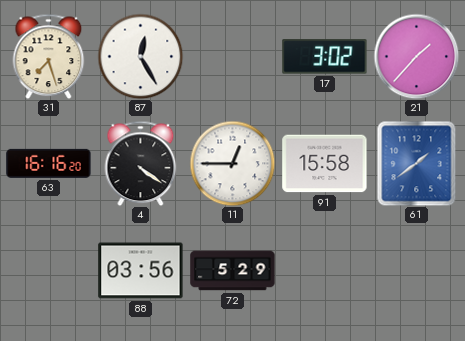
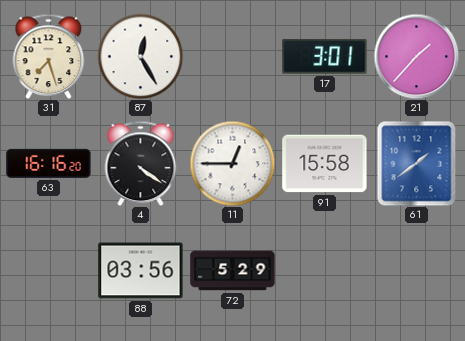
17: 3:02 -> 3:01
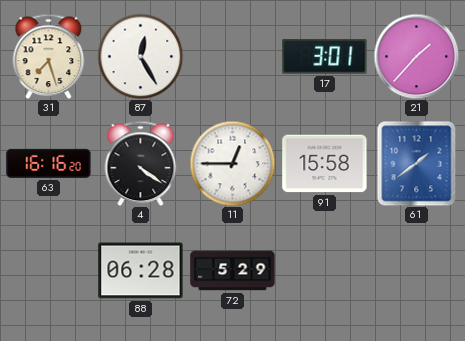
88: 03:56 -> 06:28
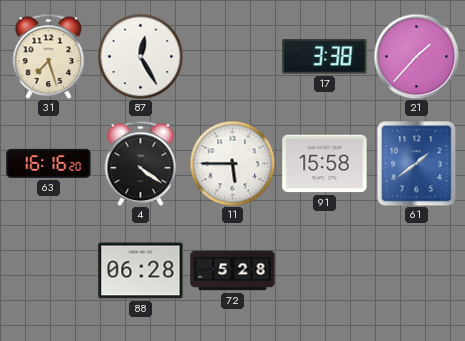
17: 3:01 -> 3:38
11: 12:45 -> 5:45
72: 5:29 -> 5:28
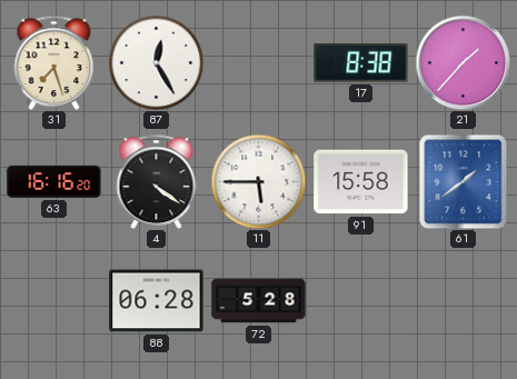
17: 3:38 -> 8:38
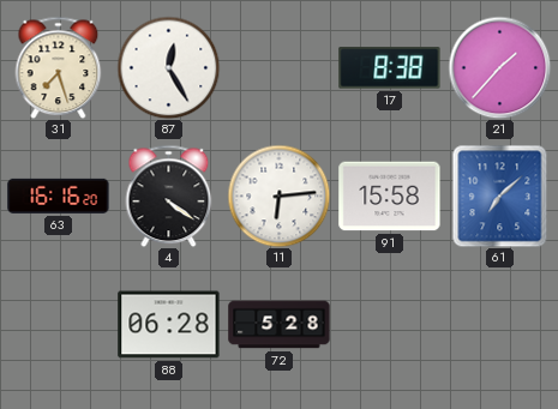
11: 5:45 -> 6:14
61: 1:39 -> 7:08
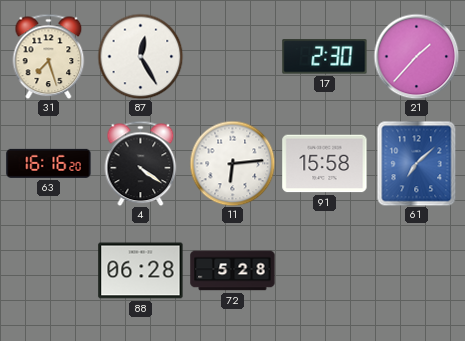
17: 8:38 -> 2:30
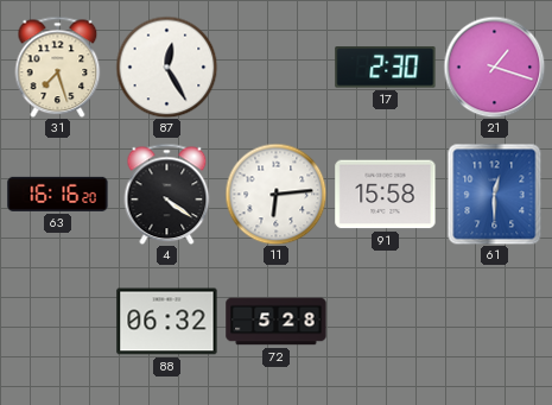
21: 1:37 -> 1:18
61: 7:08 -> 12:30
88: 06:28 -> 06:32
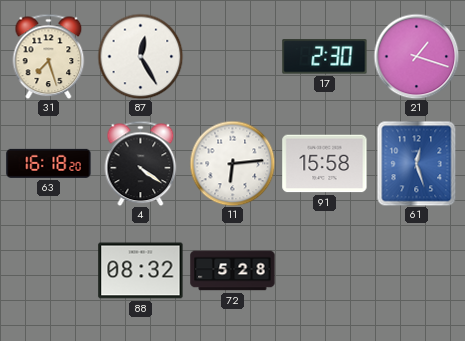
63: 16:16 -> 16:18
61: 12:30 -> 12:27
88: 06:32 -> 08:32
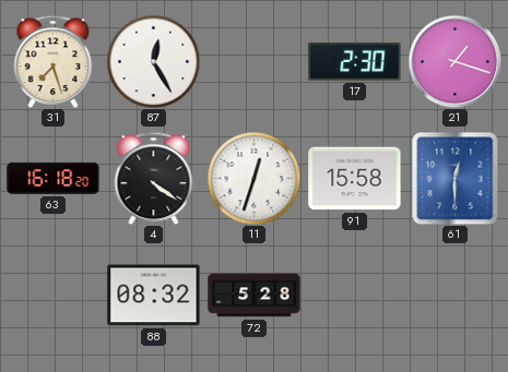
11: 6:14 -> 12:33
61: 12:27 -> 12:30
